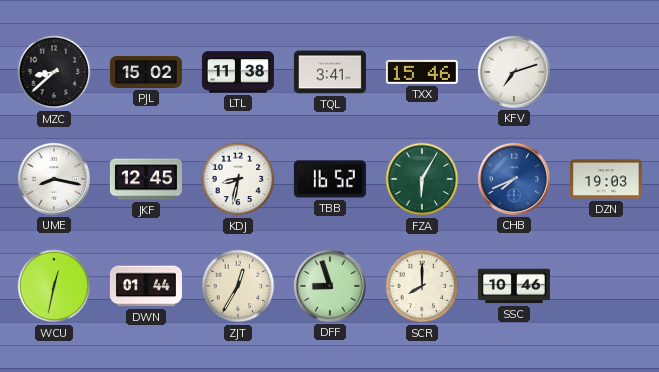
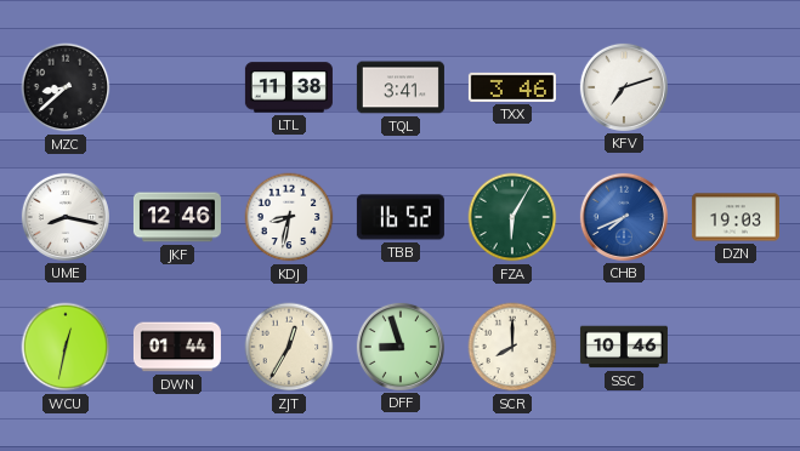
PJL: 15:02 -> none
TXX: 15:46 -> 3:46
JKF: 12:45 -> 12:46
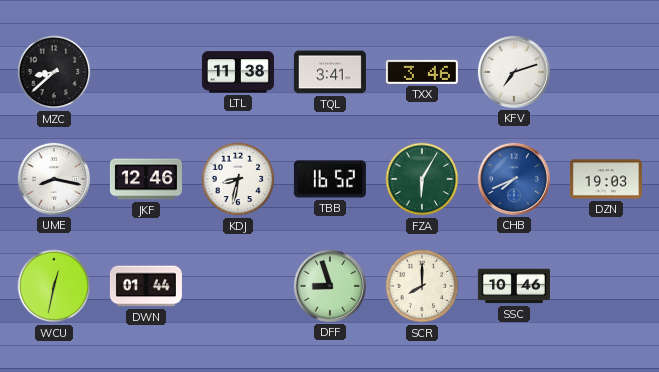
ZJT: 12:35 -> none
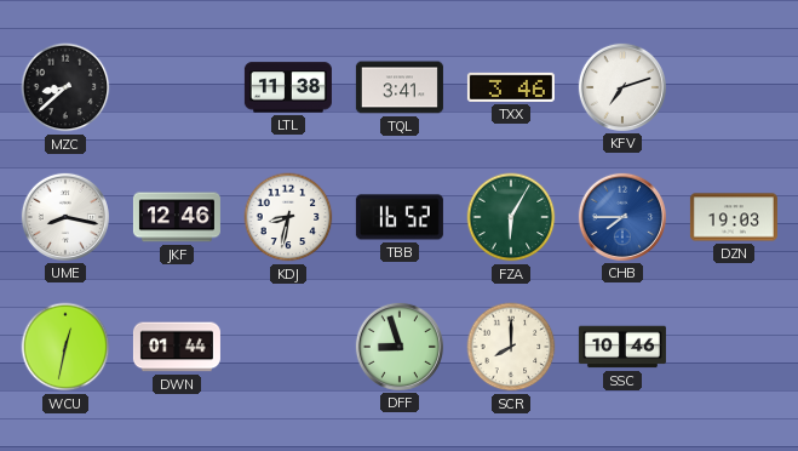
CHB: 7:41 -> 7:45
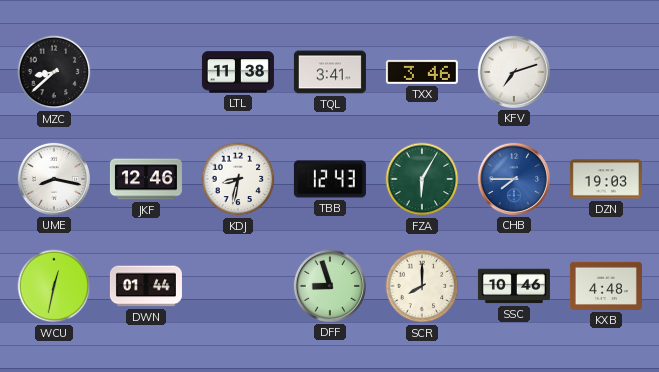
TBB: 16:52 -> 12:43
KXB: none -> 4:48
